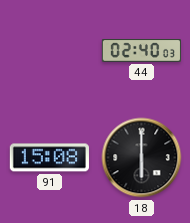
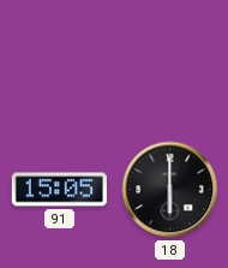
44: 02:40 -> none
91: 15:08 -> 15:05
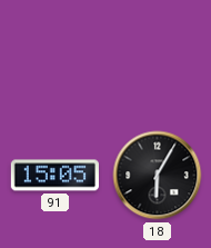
18: 6:00 -> 6:05
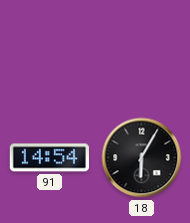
91: 15:05 -> 14:54
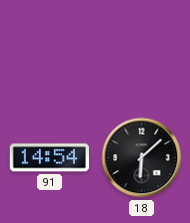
18: 6:05 -> 6:08
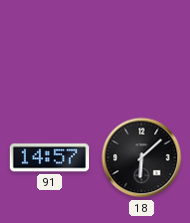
91: 14:54 -> 14:57
